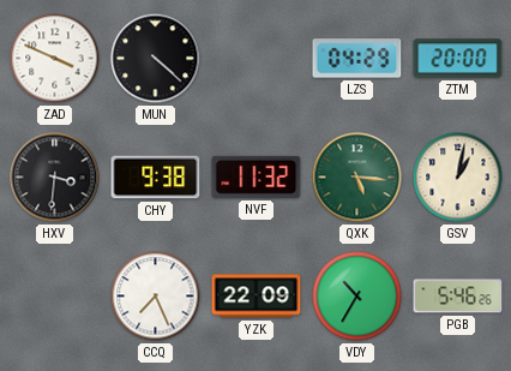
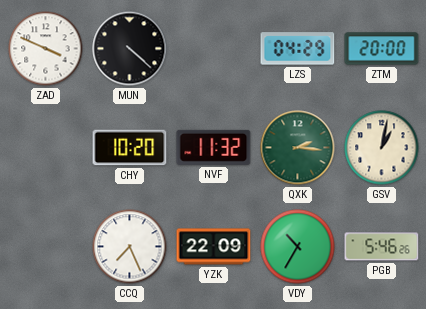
HXV: 3:31 -> none
CHY: 9:38 -> 10:20
QXK: 5:16 -> 2:16
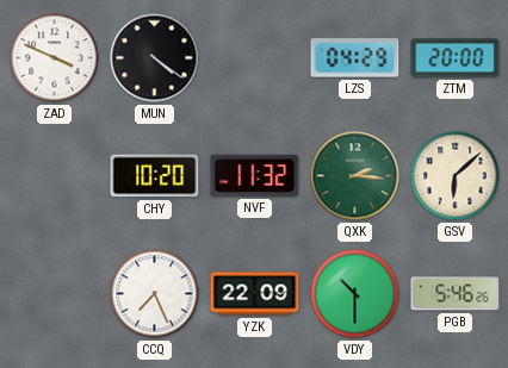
MUN: 4:22 -> 4:21
GSV: 1:02 -> 6:08
VDY: 10:35 -> 10:30
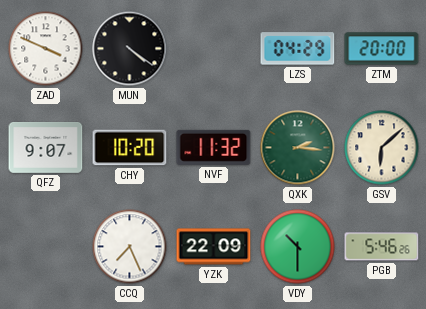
QFZ: none -> 9:07
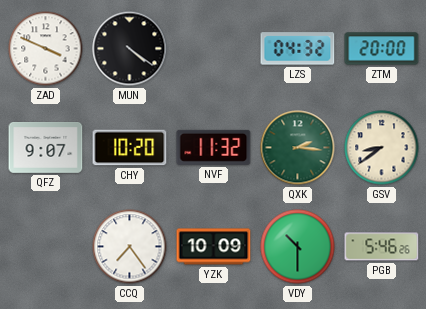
LZS: 04:29 -> 04:32
GSV: 6:08 -> 8:39
CCQ: 7:26 -> 7:24
YZK: 22:09 -> 10:09
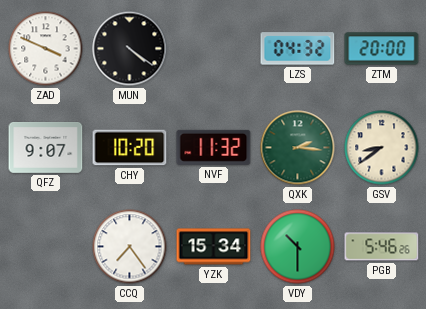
YZK: 10:09 -> 15:34
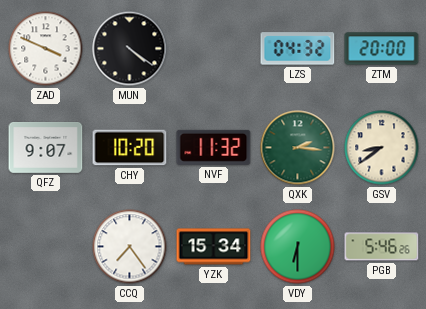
VDY: 10:30 -> 6:30
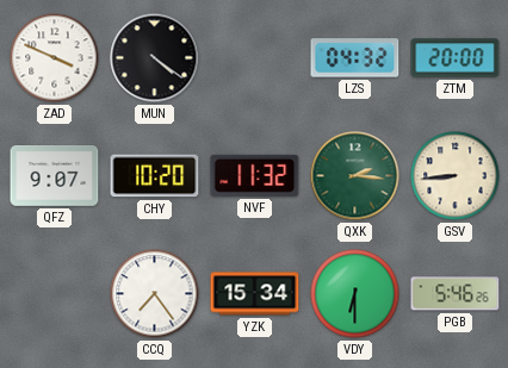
GSV: 8:39 -> 8:44
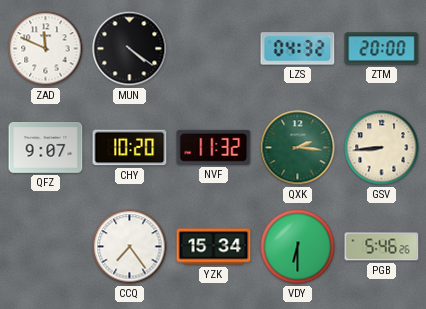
ZAD: 3:49 -> 11:49
